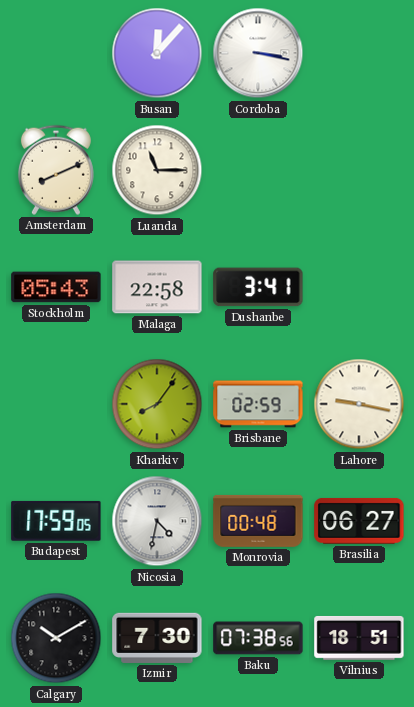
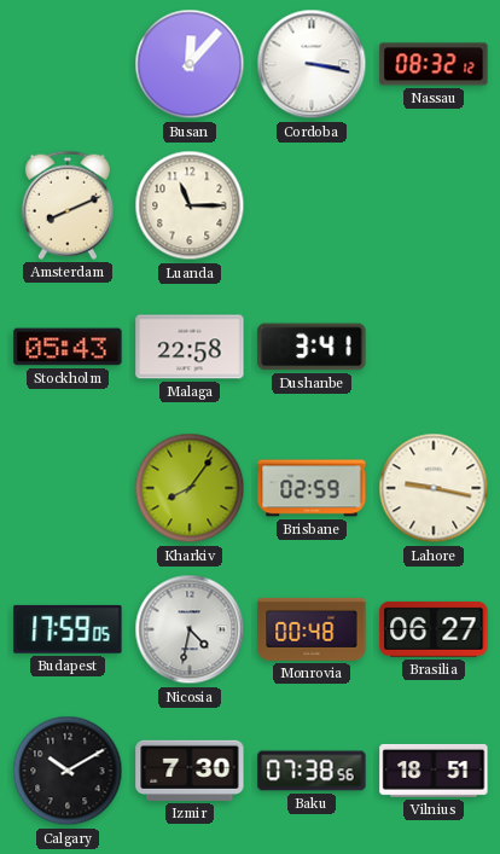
Nassau: none -> 08:32
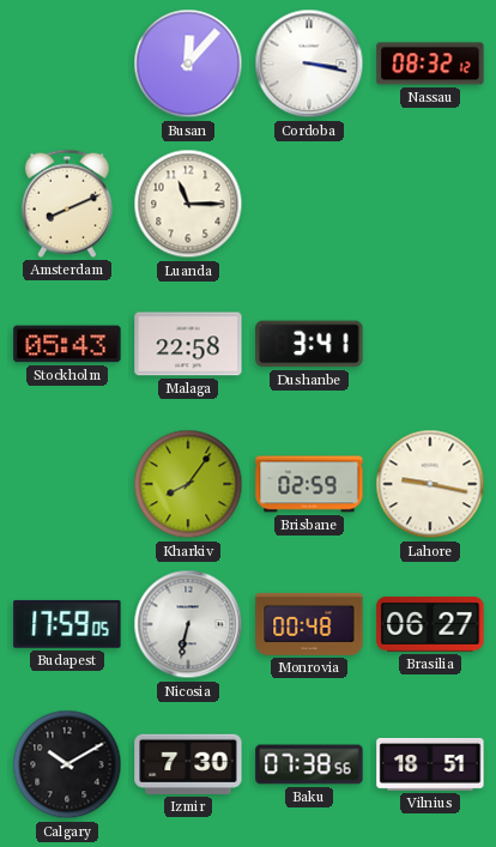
Nicosia: 4:32 -> 6:32
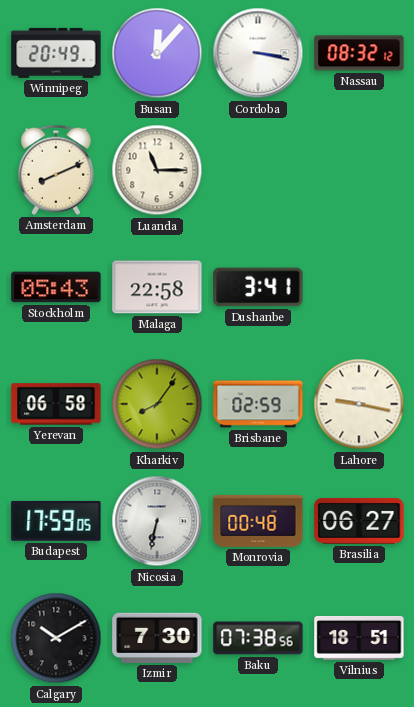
Winnipeg: none -> 20:49
Yerevan: none -> 06:58
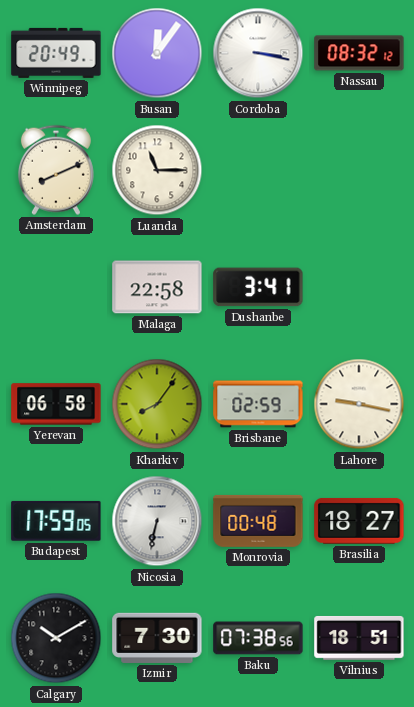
Busan: 12:07 -> 12:06
Stockholm: 05:43 -> none
Brasilia: 06:27 -> 18:27
